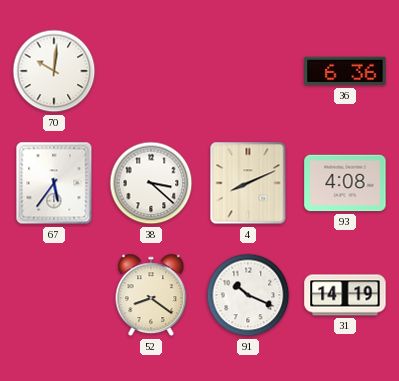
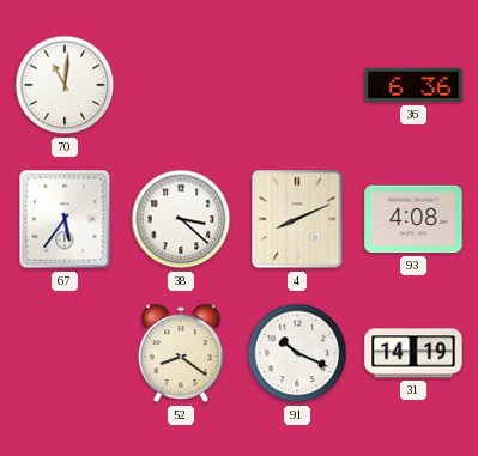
70: 10:01 -> 11:01
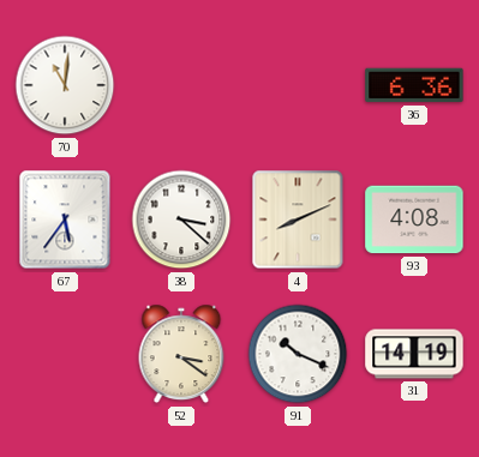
52: 8:21 -> 3:21
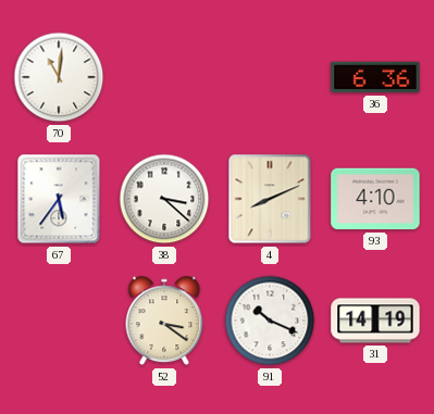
93: 4:08 -> 4:10
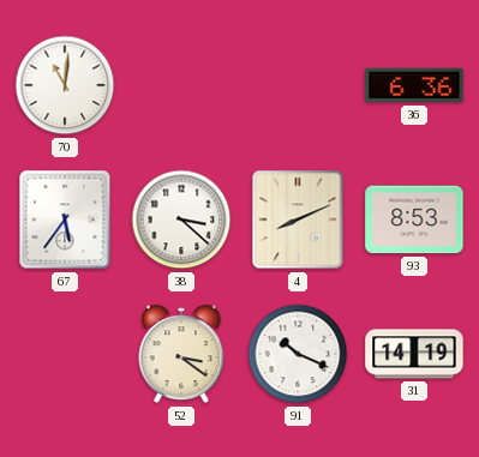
93: 4:10 -> 8:53
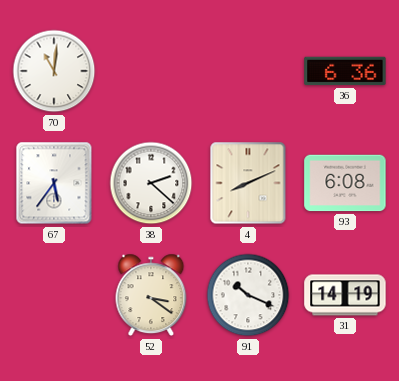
38: 3:22 -> 2:22
93: 8:53 -> 6:08
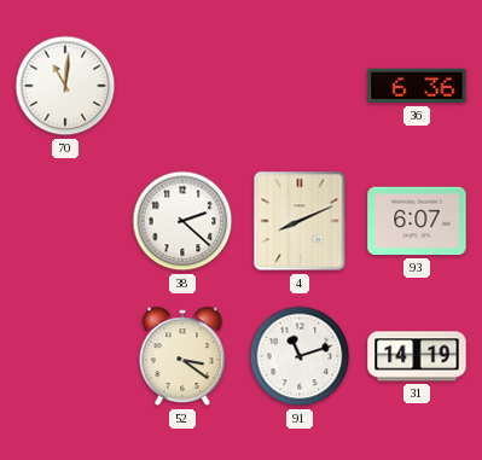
67: 5:36 -> none
93: 6:08 -> 6:07
91: 10:19 -> 11:12
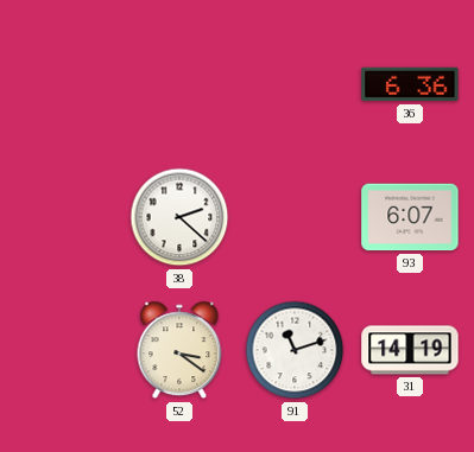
70: 11:01 -> none
4: 8:11 -> none
